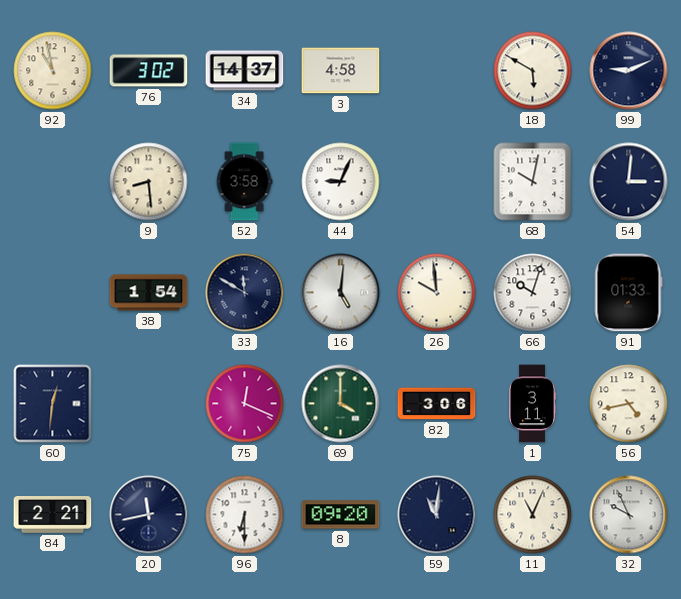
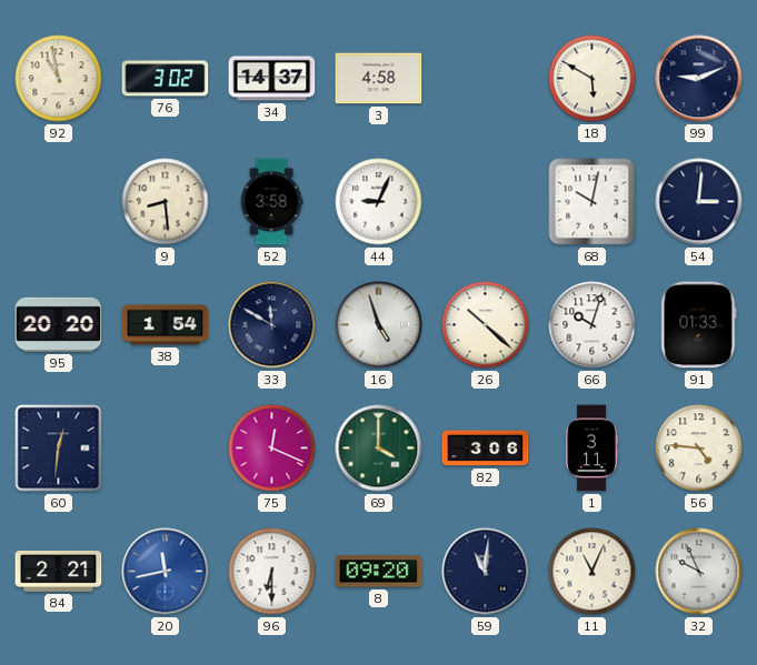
95: none -> 20:20
16: 5:01 -> 4:57
26: 9:59 -> 10:22
56: 4:43 -> 4:46
20 dial: navy -> blue
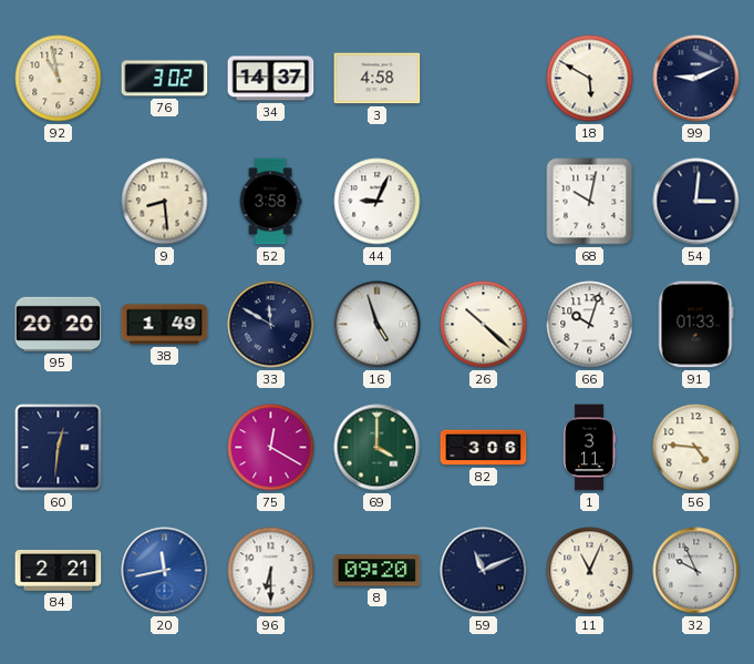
38: 1:54 -> 1:49
75: 12:19 -> 12:20
59: 11:01 -> 11:11
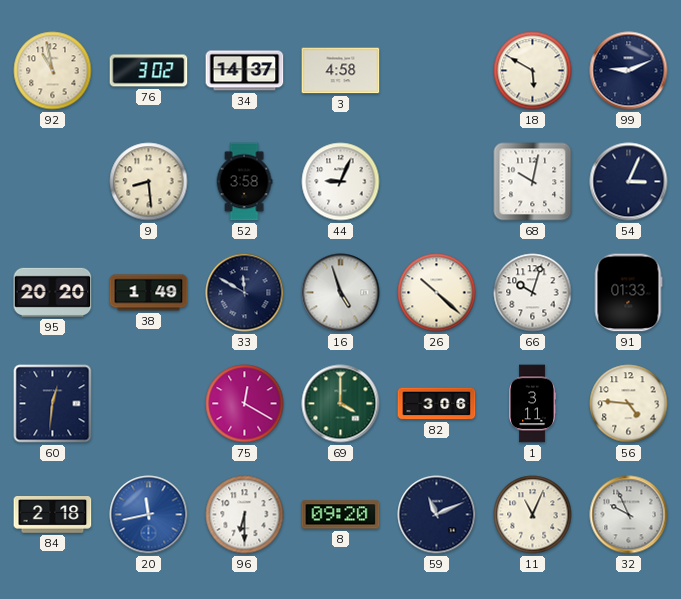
54: 3:01 -> 3:04
84: 2:21 -> 2:18
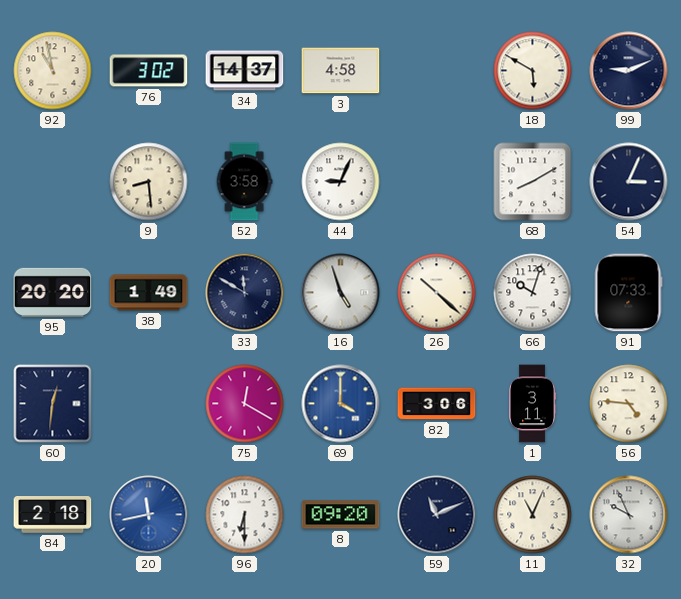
68: 10:02 -> 8:10
91: 01:33 -> 07:33
69 dial: green -> blue
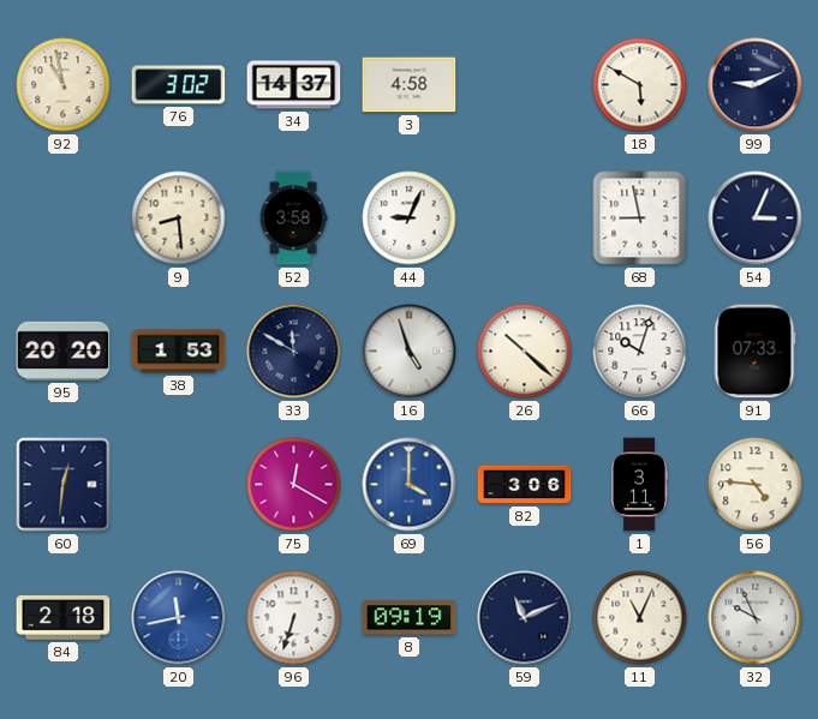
68: 8:10 -> 8:58
38: 1:49 -> 1:53
96: 6:30 -> 6:33
8: 09:20 -> 09:19
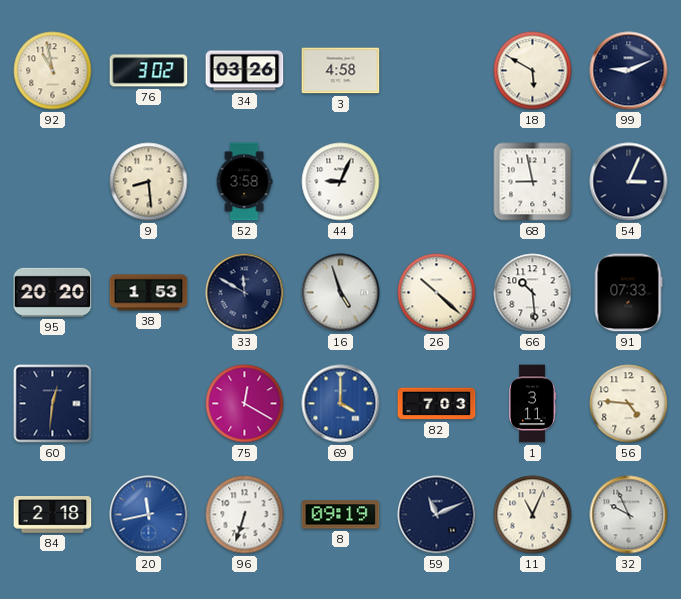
34: 14:37 -> 03:26
66: 10:03 -> 10:29
82: 3:06 -> 7:03
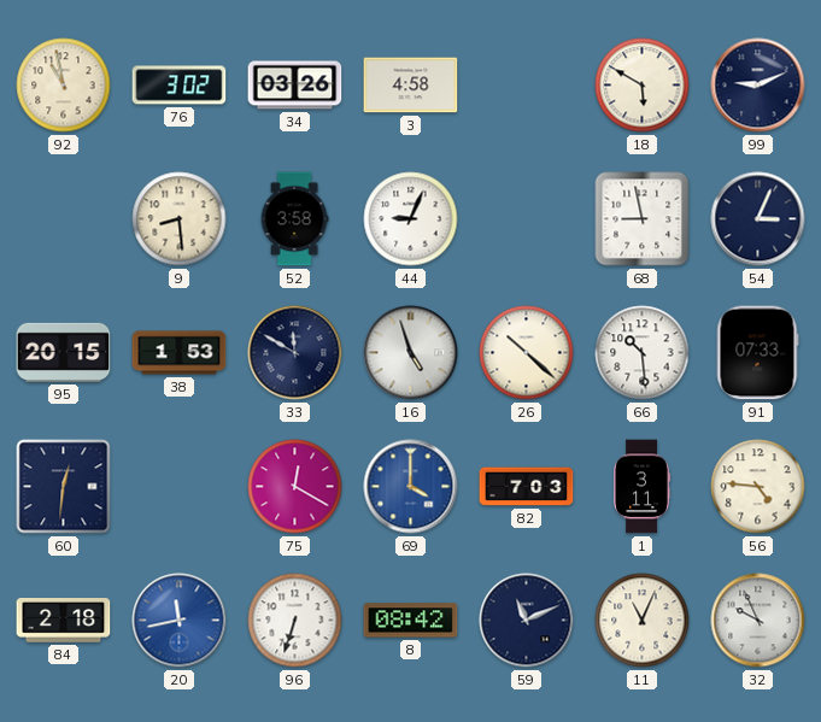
95: 20:20 -> 20:15
8: 09:19 -> 08:42
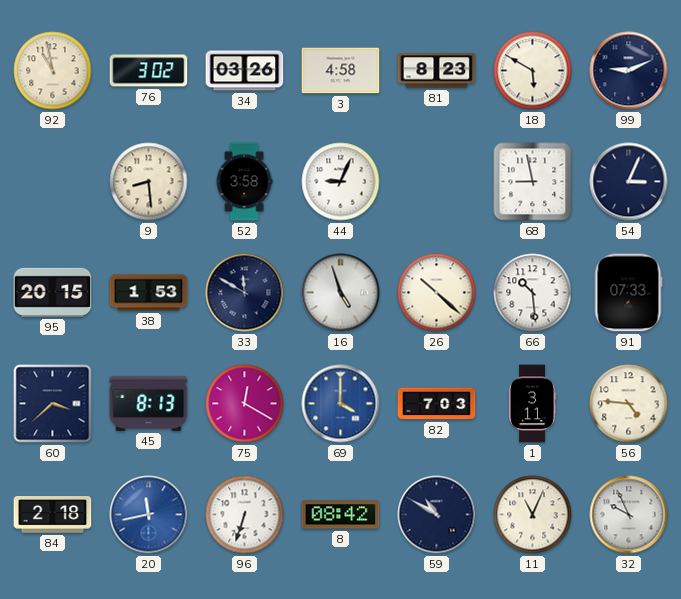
81: none -> 8:23
60: 12:31 -> 3:38
45: none -> 8:13
59: 11:11 -> 10:50
